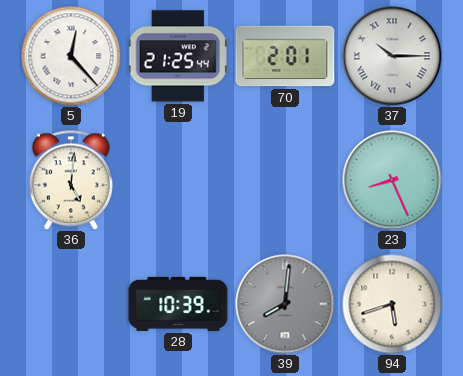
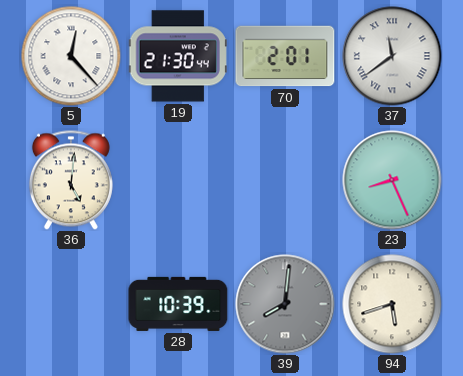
19: 21:25 -> 21:30
37: 10:15 -> 11:39
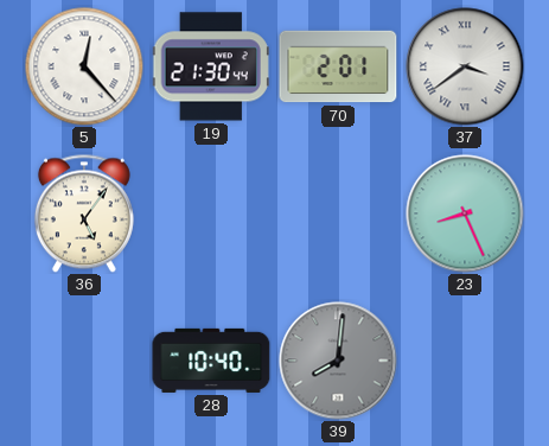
37: 11:39 -> 3:39
36: 5:01 -> 5:06
28: 10:39 -> 10:40
94: 5:42 -> none
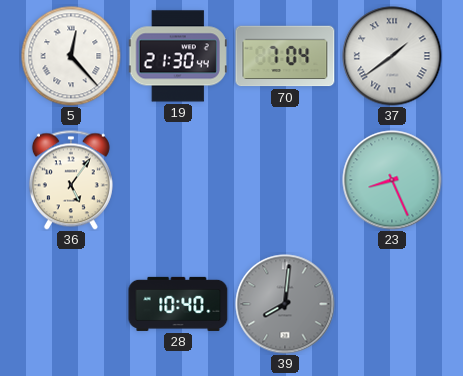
70: 2:01 -> 7:04
37: 3:39 -> 1:39
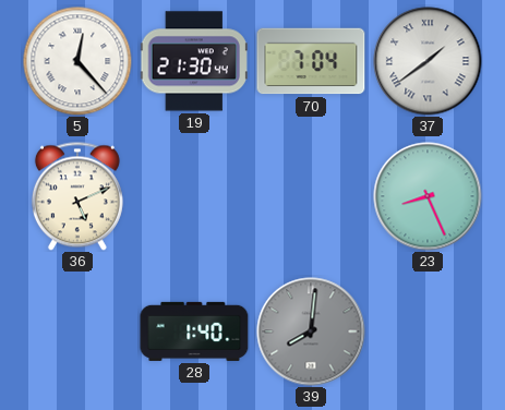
36: 5:06 -> 5:11
28: 10:40 -> 1:40
